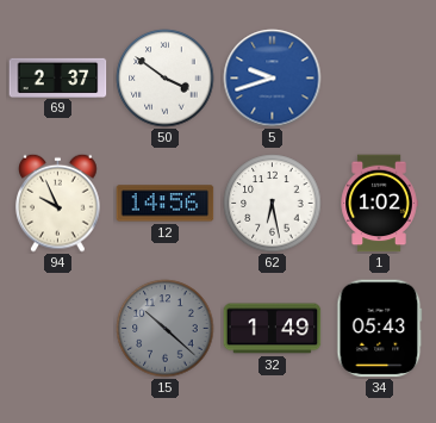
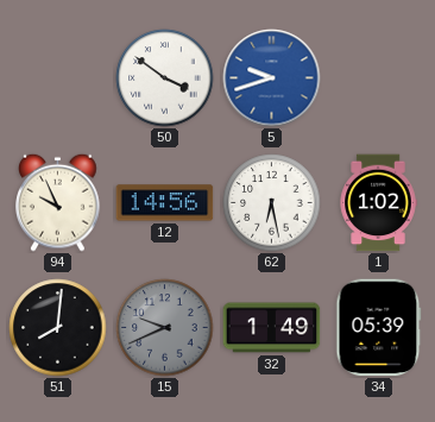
69: 2:37 -> none
51: none -> 8:01
15: 10:22 -> 9:41
34: 05:43 -> 05:39
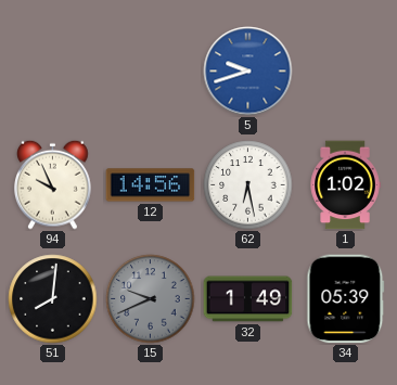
50: 3:51 -> none
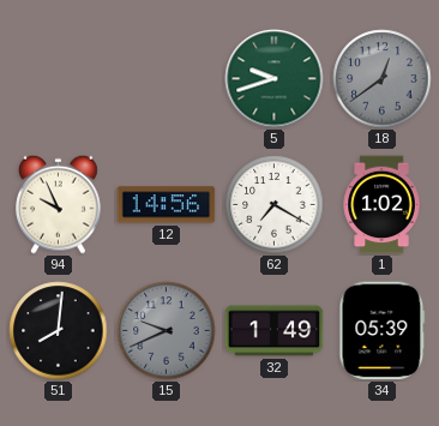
5 dial: blue -> green
18: none -> 12:39
62: 6:28 -> 7:20
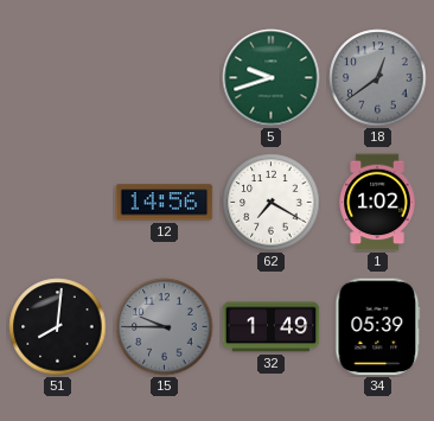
94: 9:56 -> none
15: 9:41 -> 9:45
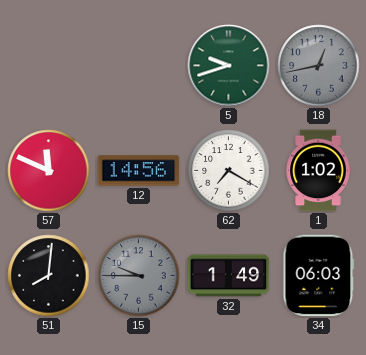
18: 12:39 -> 12:43
57: none -> 11:49
34: 05:39 -> 06:03
